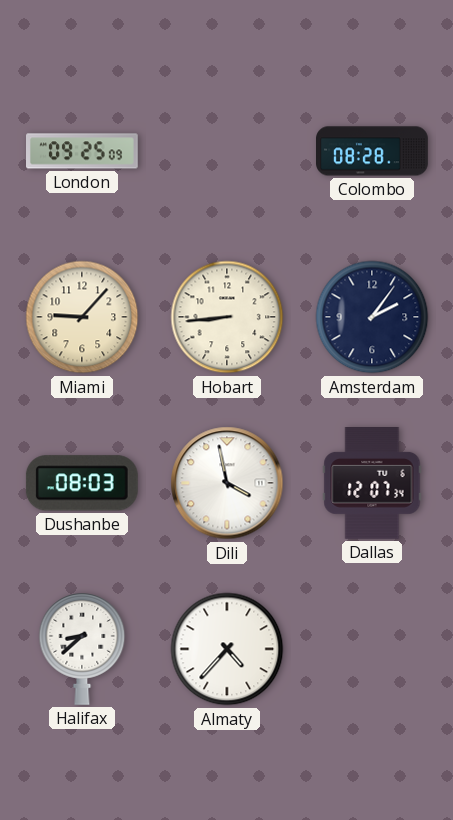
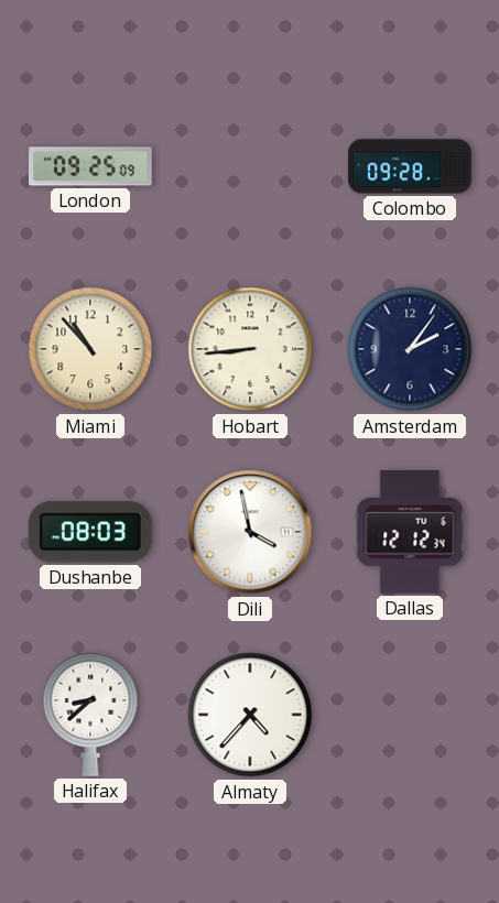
Colombo: 08:28 -> 09:28
Miami: 9:07 -> 10:53
Dallas: 12:07 -> 12:12
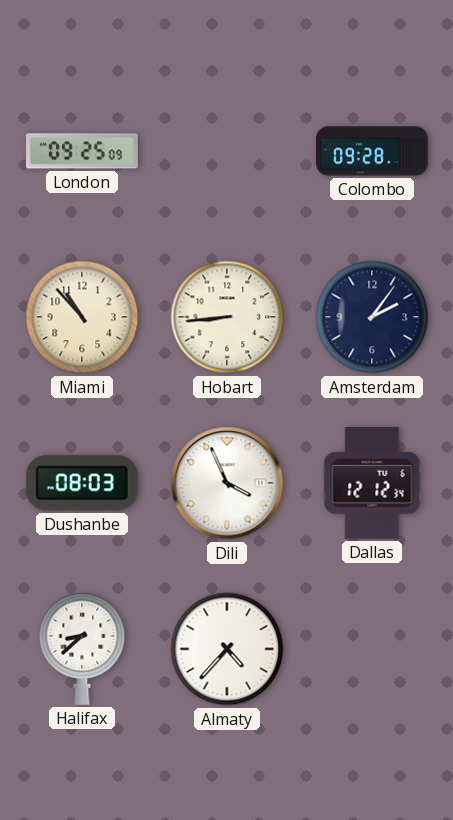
Dili: 3:58 -> 3:56
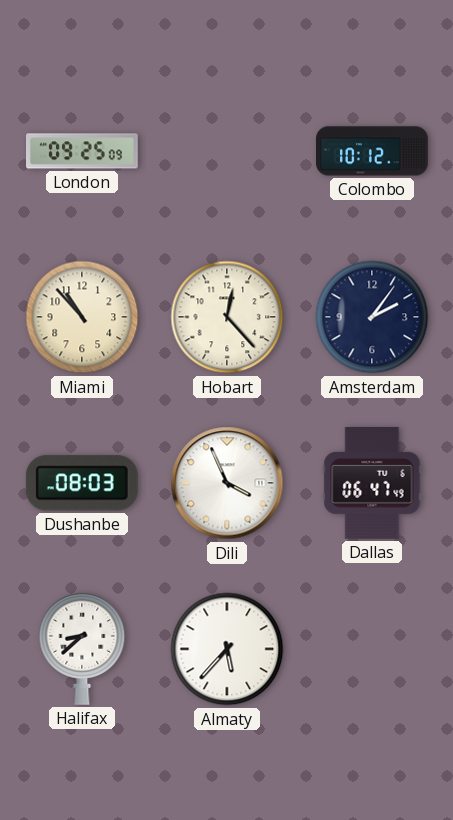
Colombo: 09:28 -> 10:12
Hobart: 8:44 -> 12:23
Dallas: 12:12 -> 06:47
Almaty: 4:37 -> 5:37
